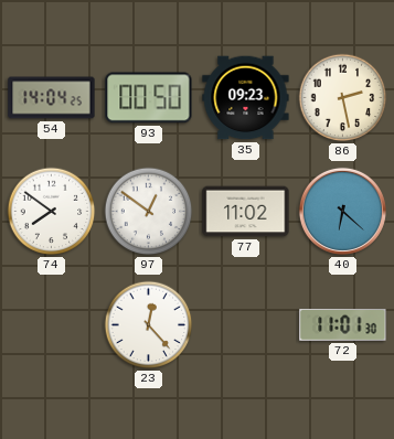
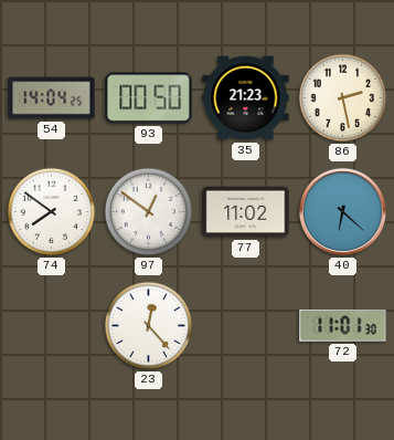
35: 09:23 -> 21:23
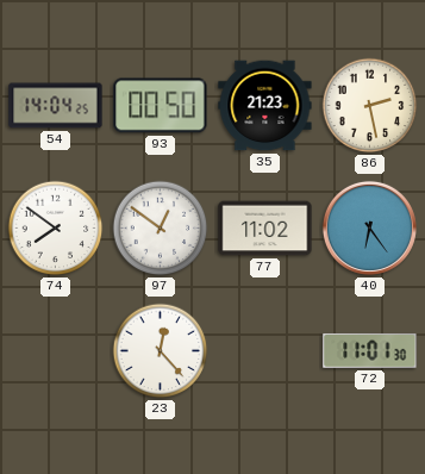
40: 6:22 -> 6:24
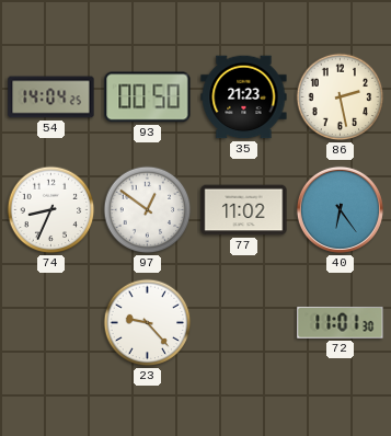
74: 7:51 -> 8:34
23: 12:23 -> 9:23
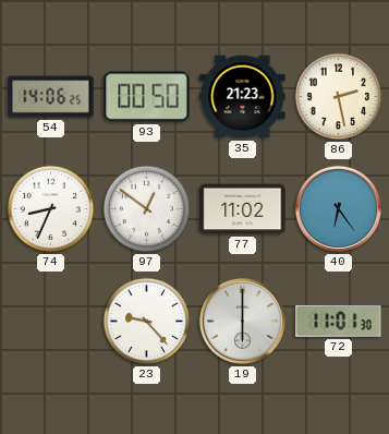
54: 14:04 -> 14:06
19: none -> 6:00
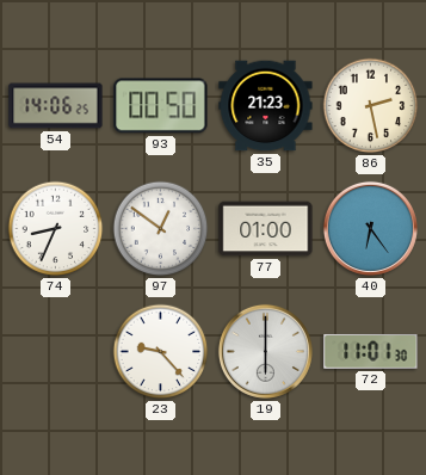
77: 11:02 -> 01:00
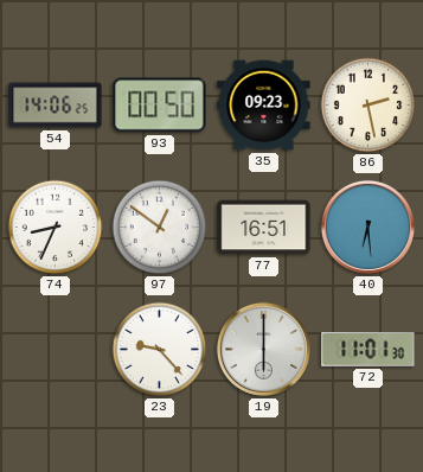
35: 21:23 -> 09:23
77: 01:00 -> 16:51
40: 6:24 -> 6:29
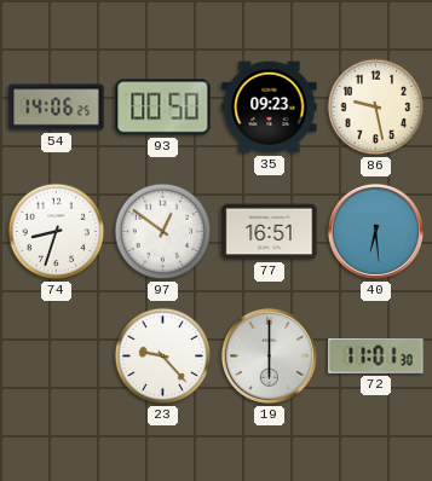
86: 2:28 -> 9:28
74: 8:34 -> 8:33
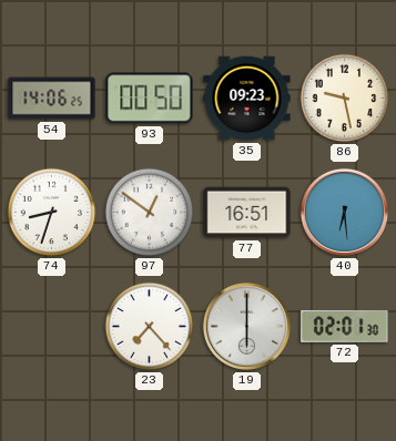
23: 9:23 -> 7:23
72: 11:01 -> 02:01
